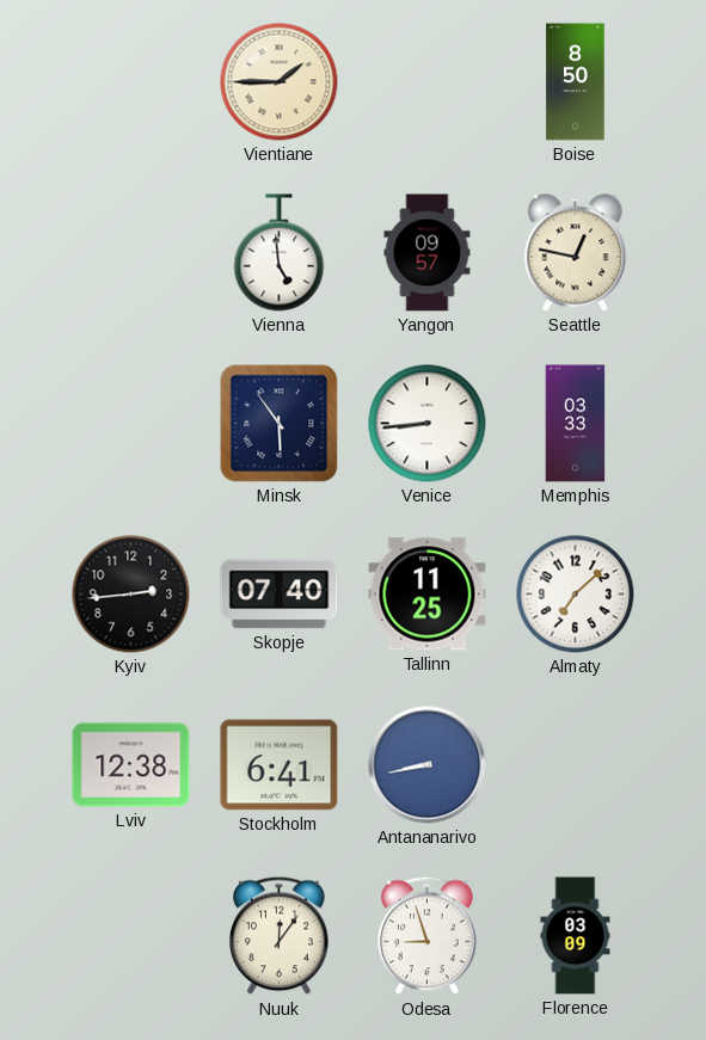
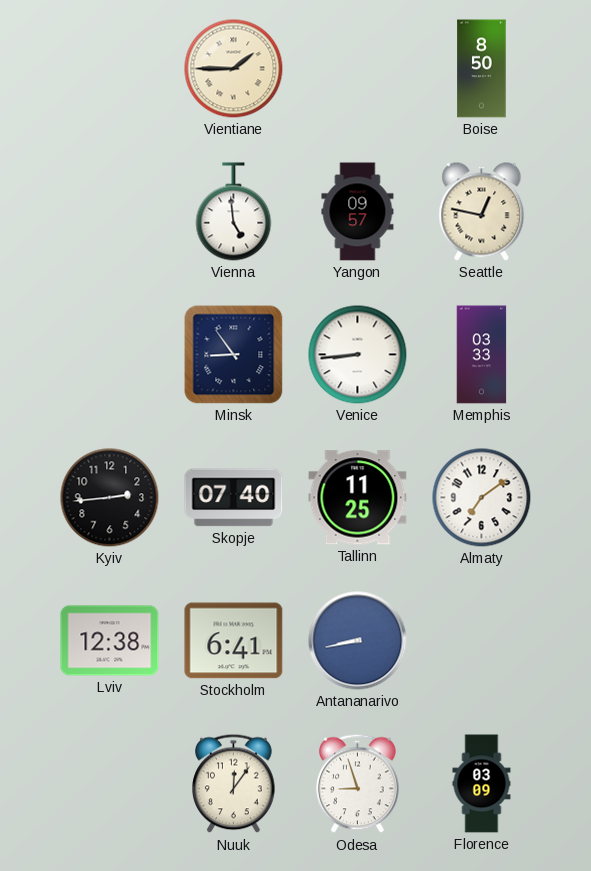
Minsk: 5:54 -> 8:54
Almaty: 7:08 -> 7:09
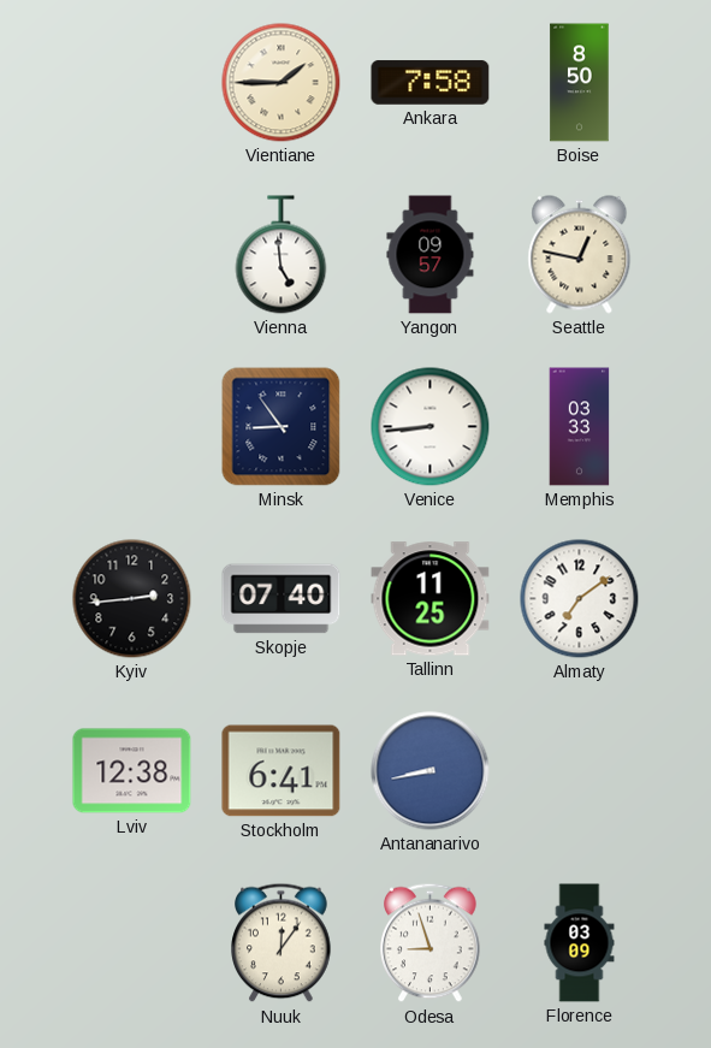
Ankara: none -> 7:58
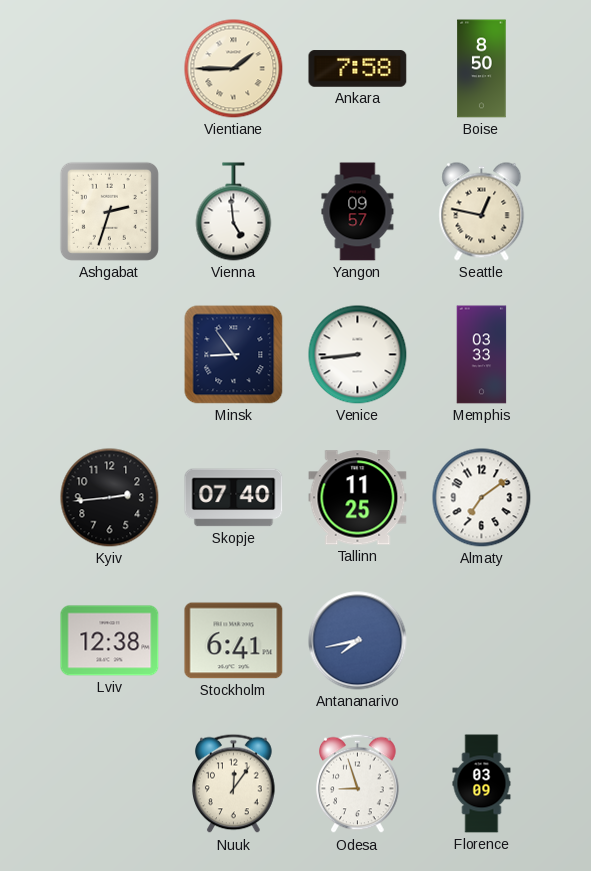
Ashgabat: none -> 2:33
Antananarivo: 8:43 -> 7:43
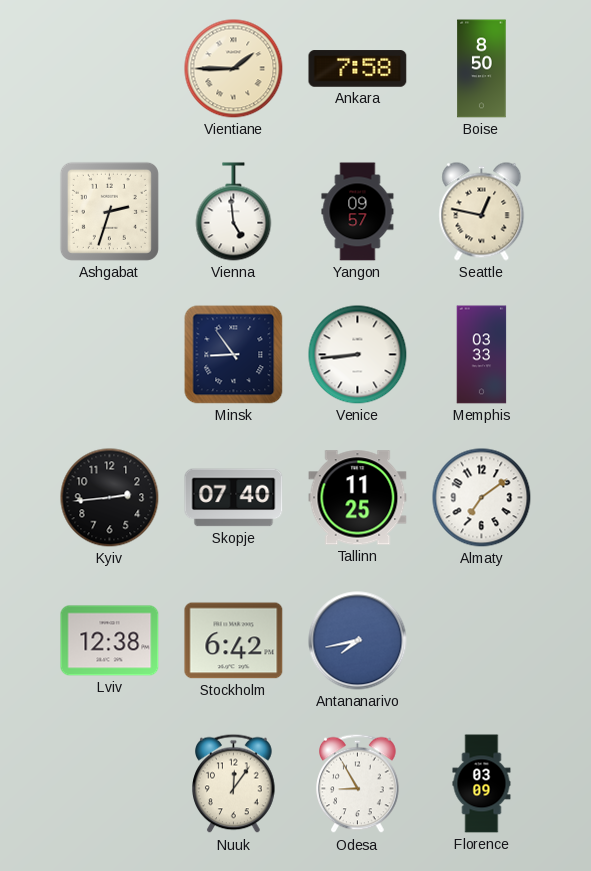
Stockholm: 6:41 -> 6:42
Odesa: 8:57 -> 8:55
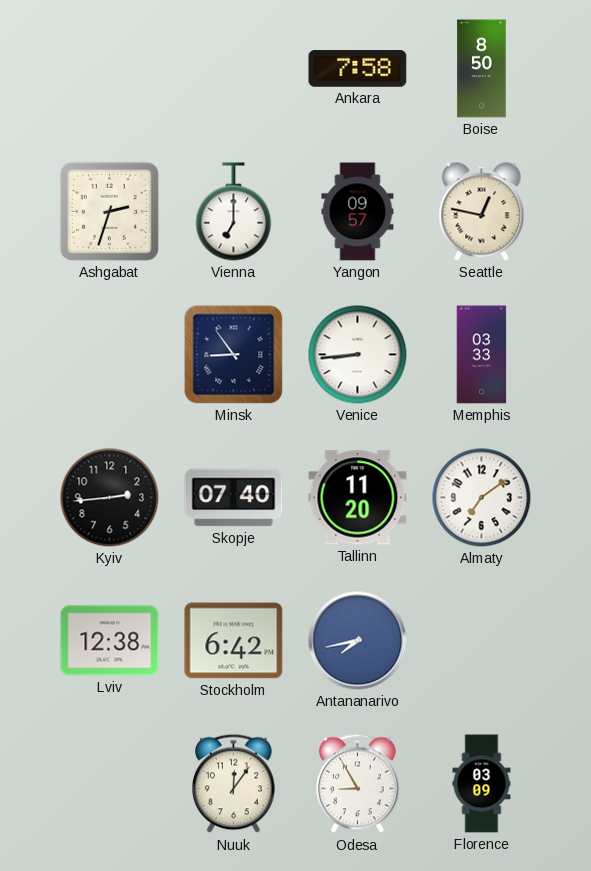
Vientiane: 1:45 -> none
Vienna: 4:59 -> 7:00
Tallinn: 11:25 -> 11:20
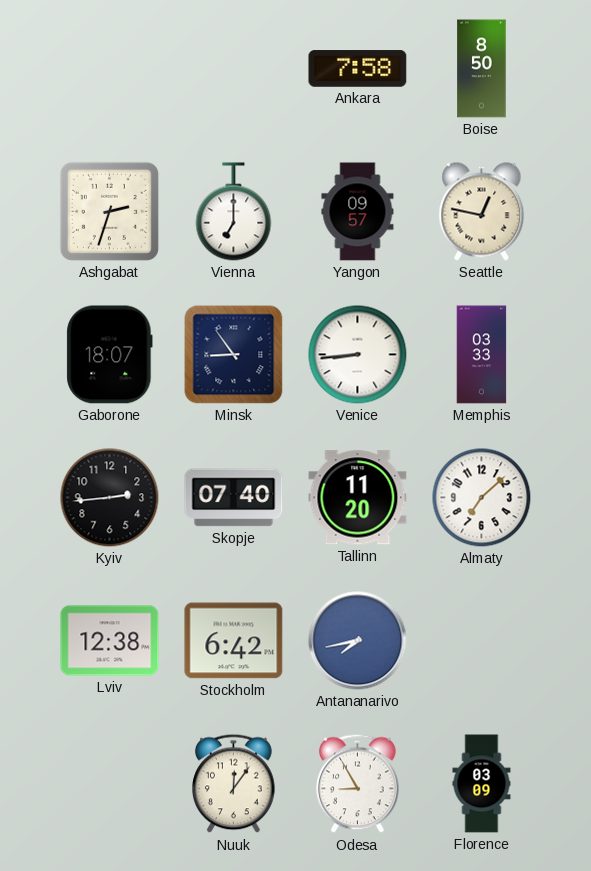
Gaborone: none -> 18:07
Almaty: 7:09 -> 7:08
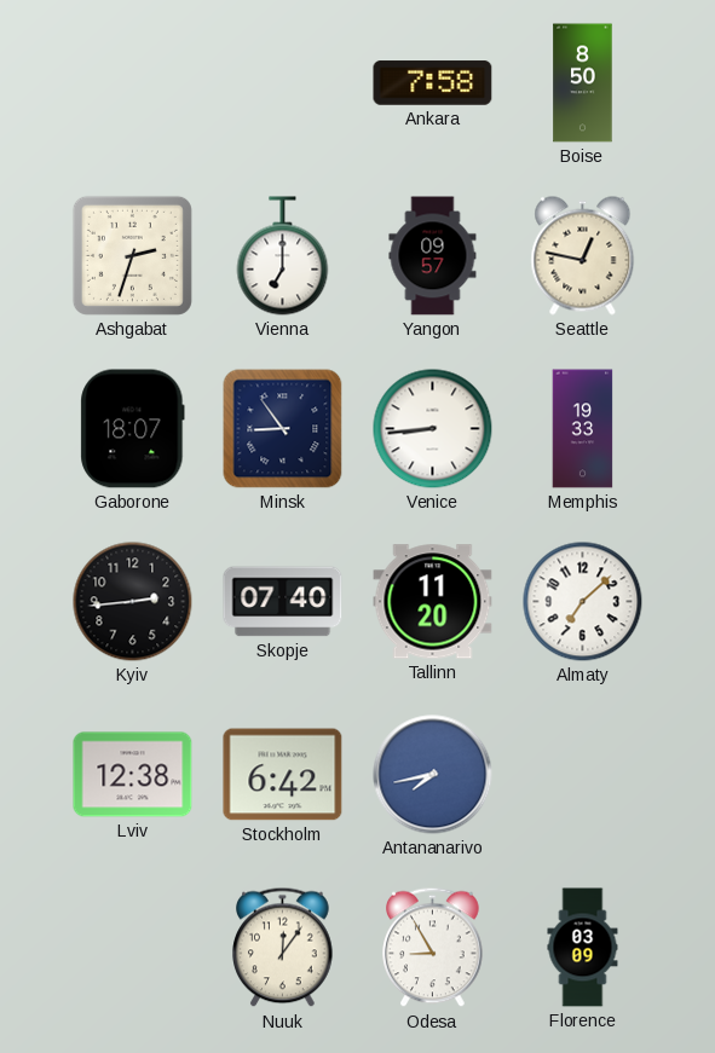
Memphis: 03:33 -> 19:33
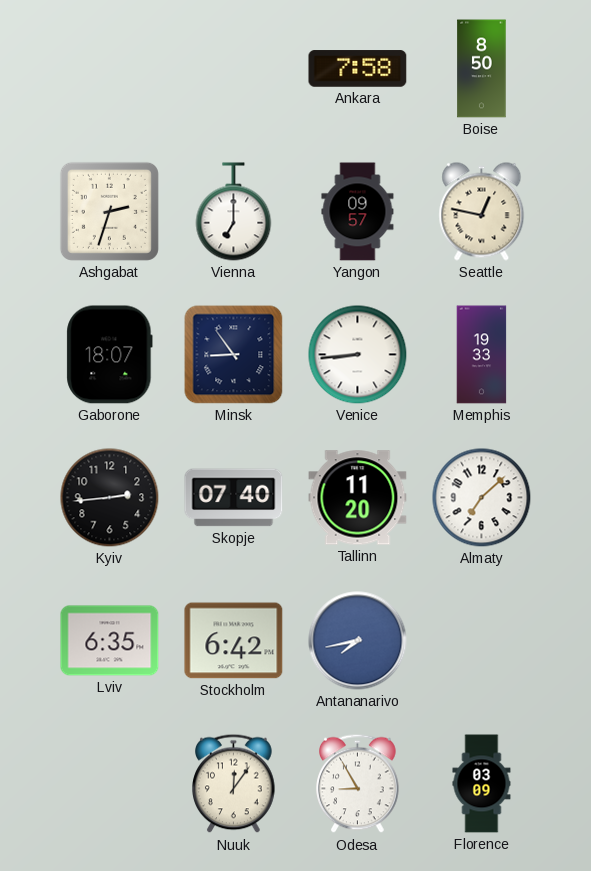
Lviv: 12:38 -> 6:35
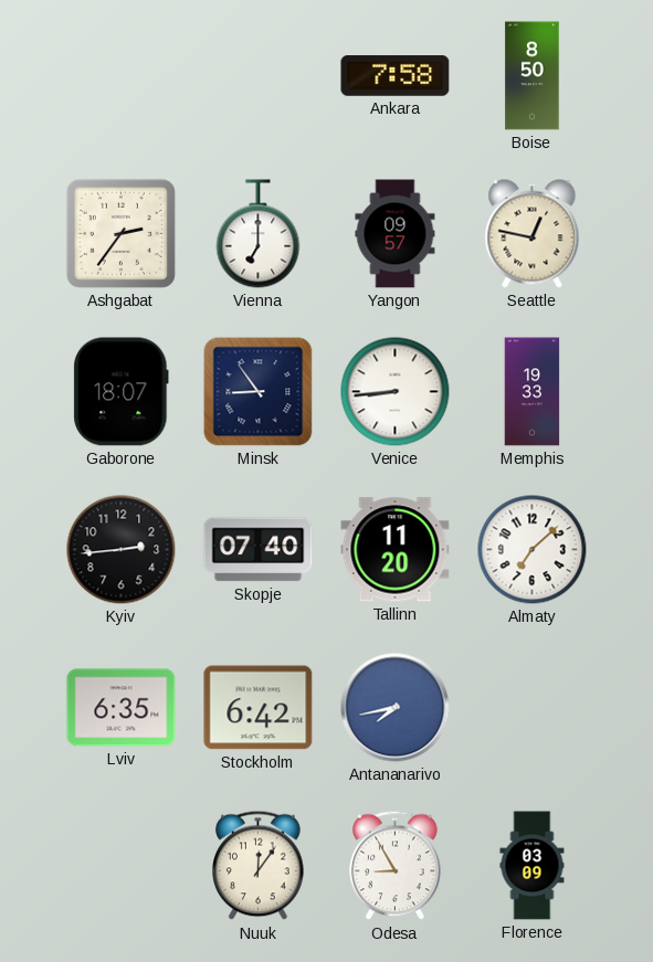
Ashgabat: 2:33 -> 2:36
